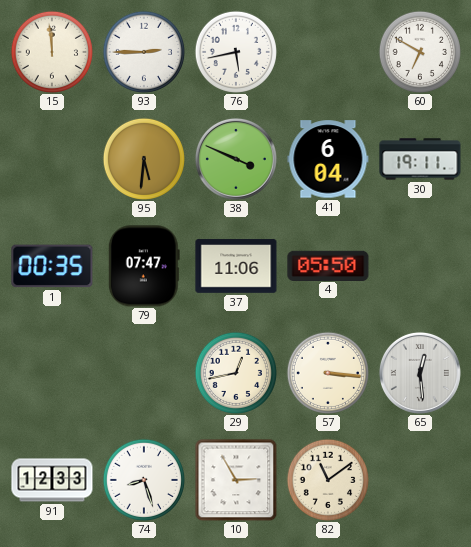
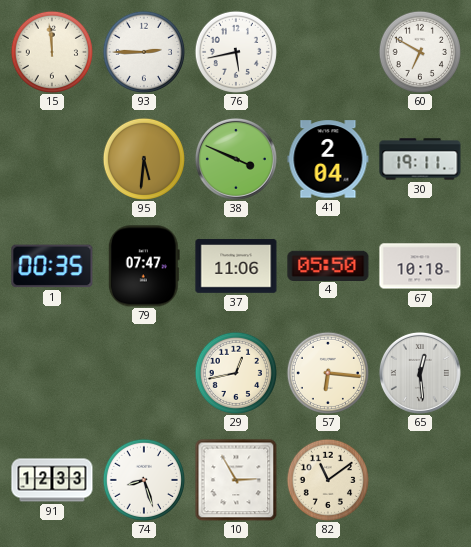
41: 6:04 -> 2:04
67: none -> 10:18
57: 3:16 -> 6:16
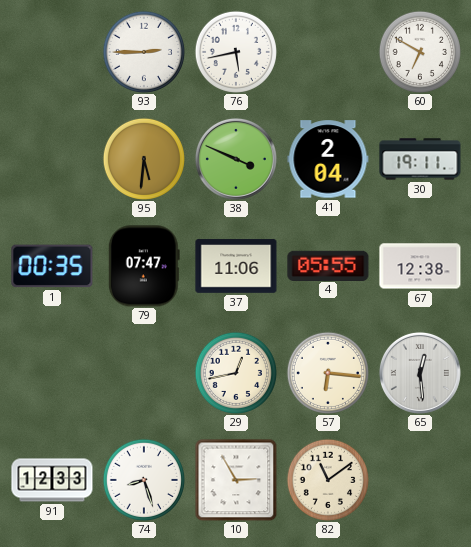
15: 11:59 -> none
4: 05:50 -> 05:55
67: 10:18 -> 12:38
